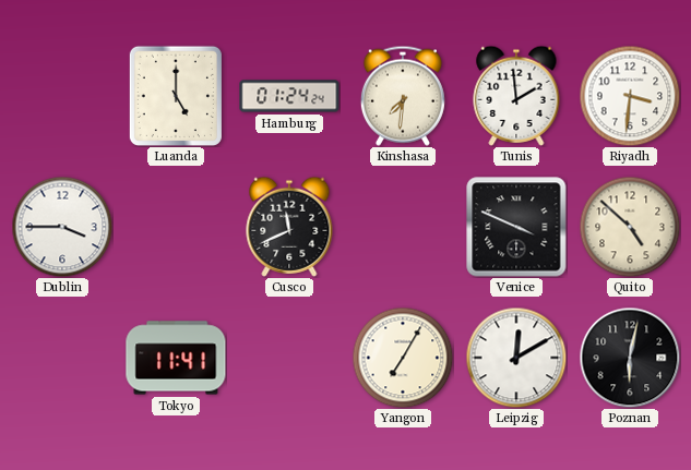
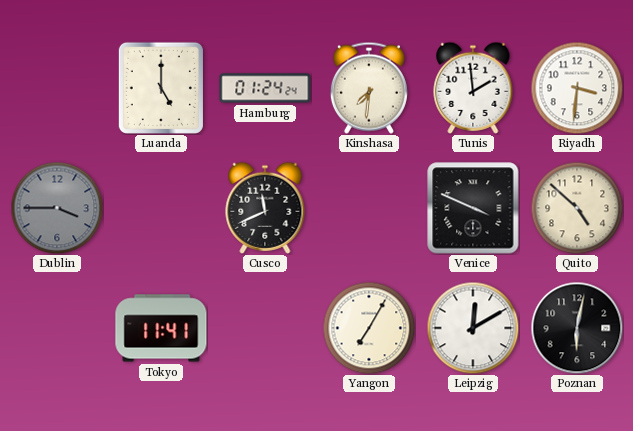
Dublin dial: white -> grey
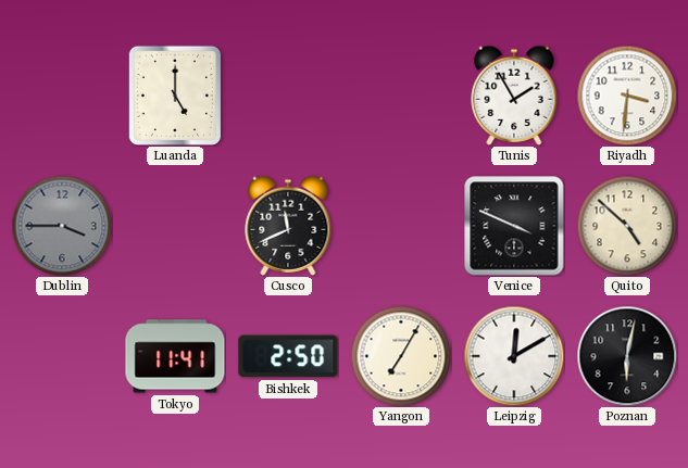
Hamburg: 01:24 -> none
Kinshasa: 7:31 -> none
Tunis: 1:59 -> 1:55
Bishkek: none -> 2:50
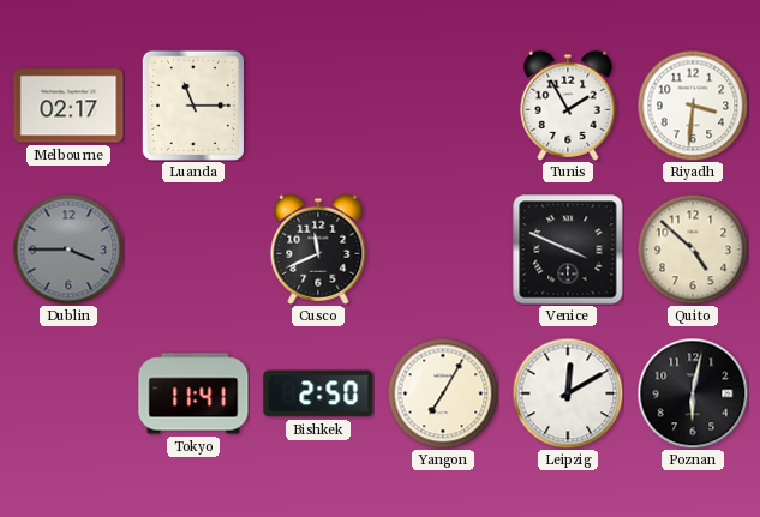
Melbourne: none -> 02:17
Luanda: 5:00 -> 11:15
